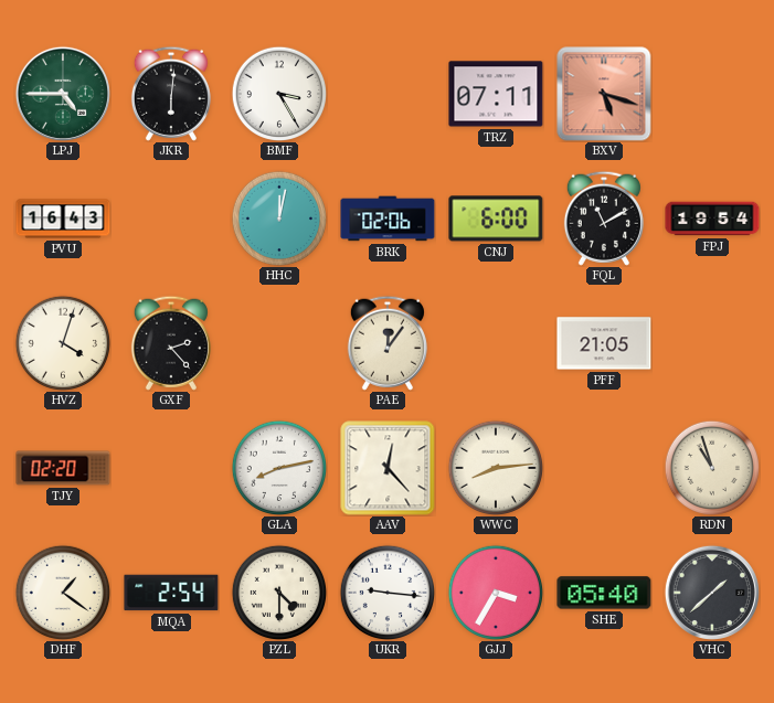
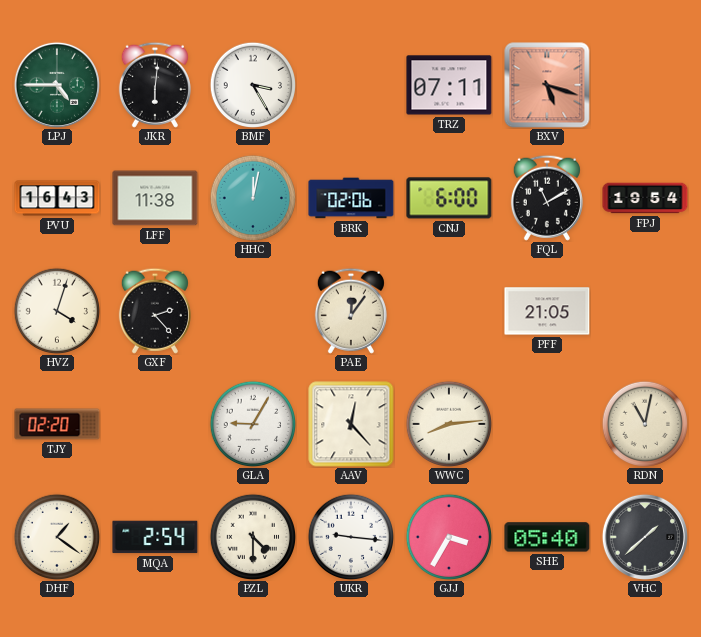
LFF: none -> 11:38
GLA: 8:13 -> 9:05
RDN: 10:57 -> 11:02
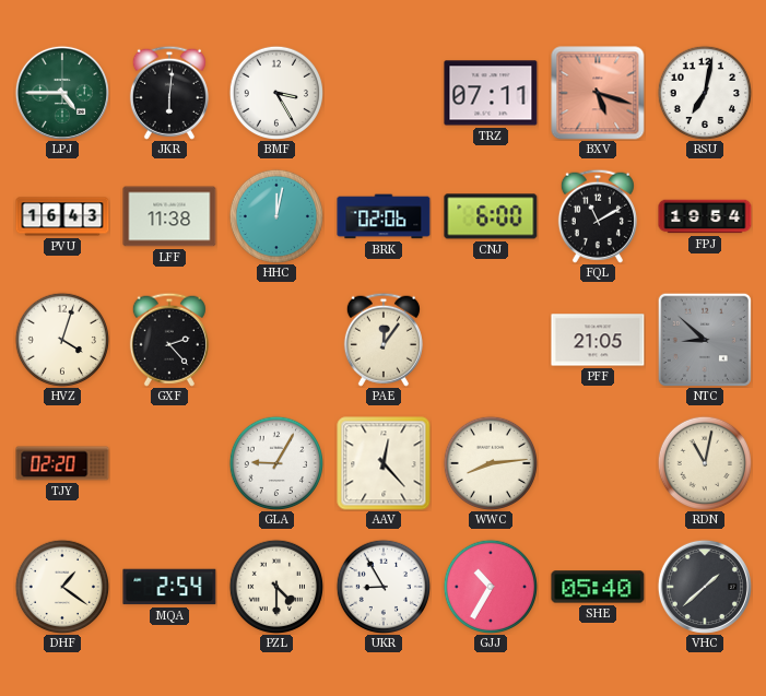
RSU: none -> 7:02
NTC: none -> 8:52
UKR: 9:16 -> 8:55
GJJ: 3:35 -> 10:35
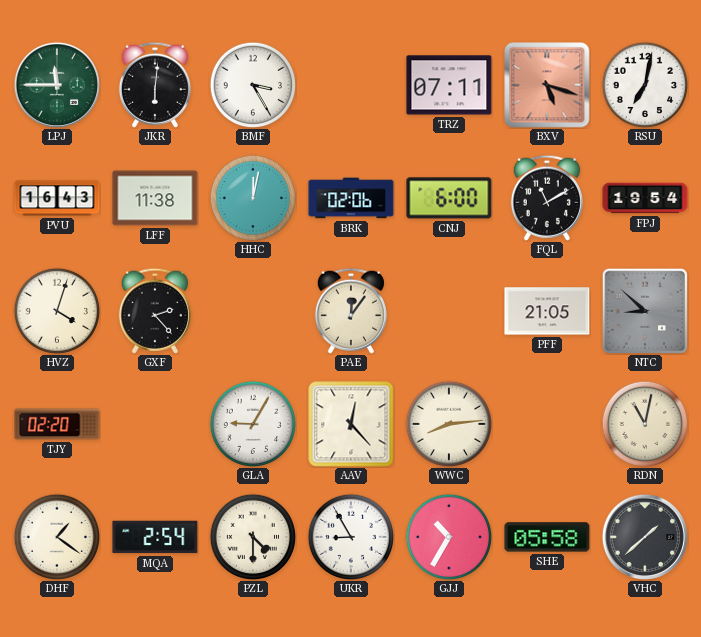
LPJ: 4:45 -> 11:45
SHE: 05:40 -> 05:58
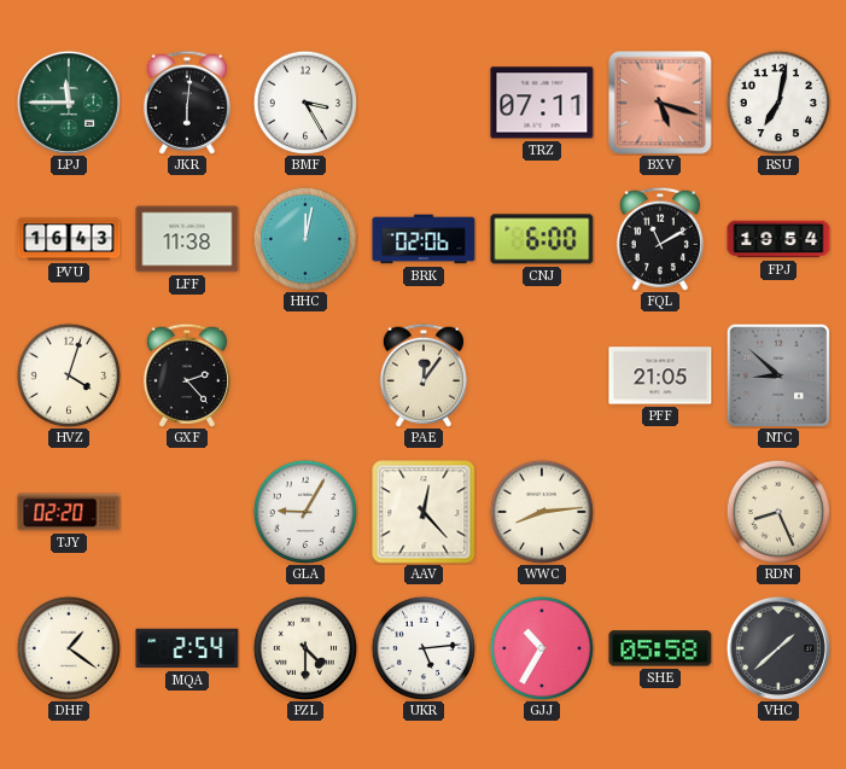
RDN: 11:02 -> 8:26
UKR: 8:55 -> 5:14
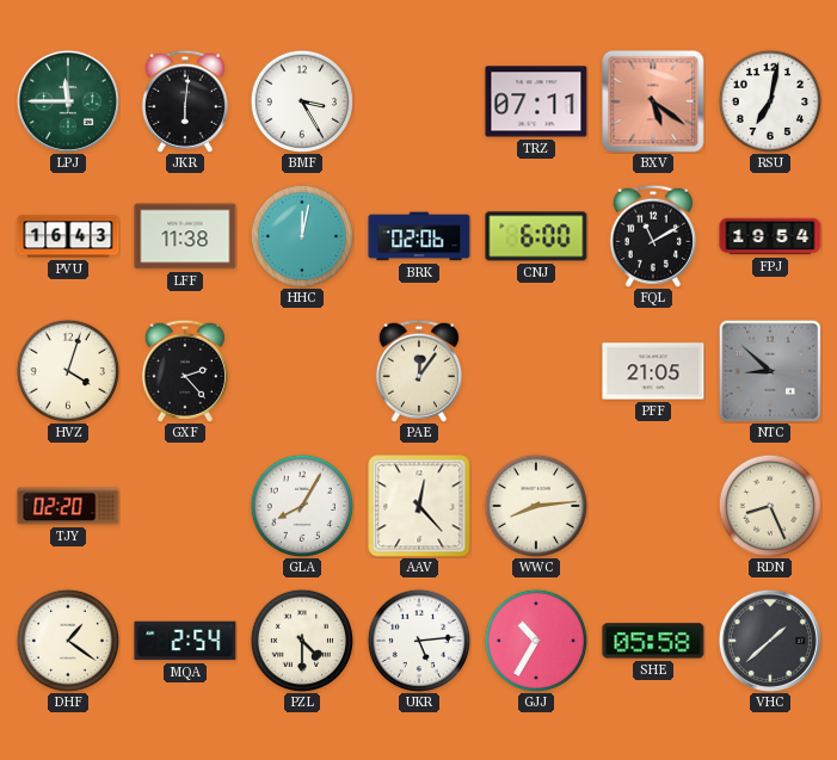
BXV: 5:18 -> 5:21
GLA: 9:05 -> 8:05
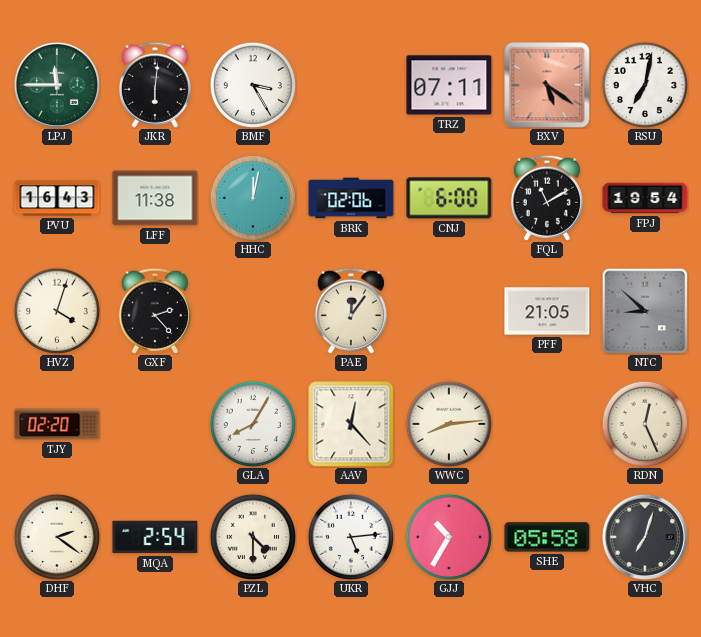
RDN: 8:26 -> 12:26
DHF: 1:21 -> 2:21
VHC: 1:38 -> 7:03
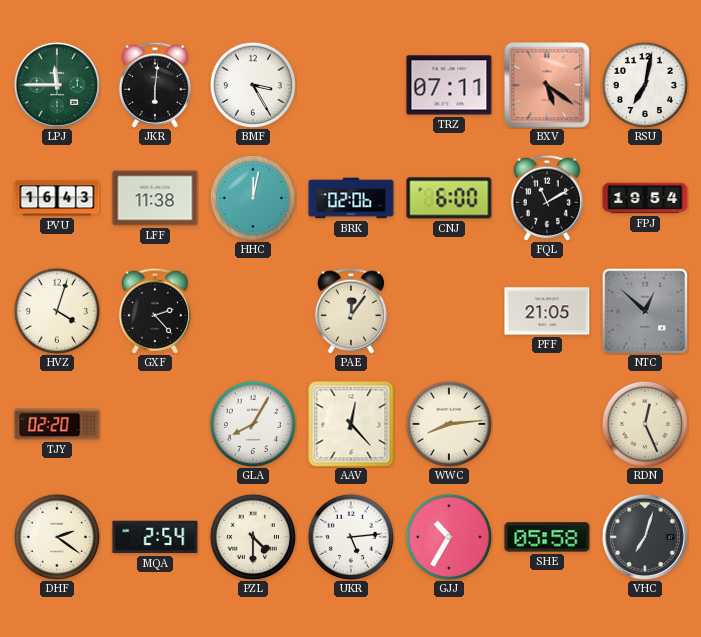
NTC: 8:52 -> 12:52
